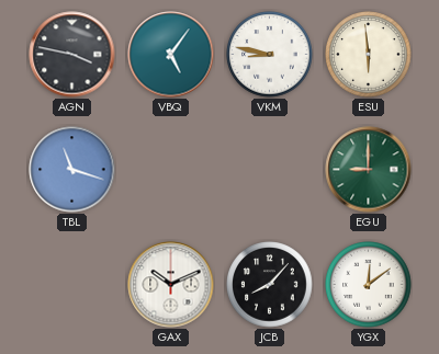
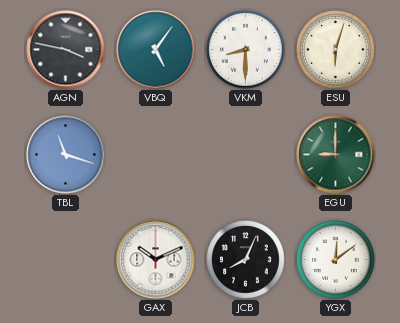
VKM: 8:47 -> 8:30
ESU: 5:59 -> 6:03
JCB: 8:07 -> 8:04
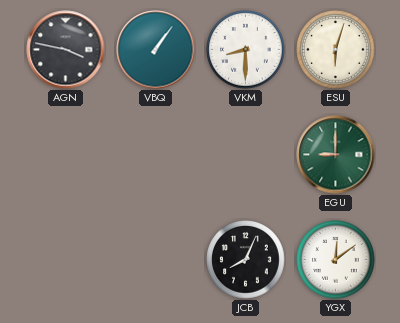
VBQ: 5:06 -> 1:06
TBL: 11:18 -> none
GAX: 10:11 -> none
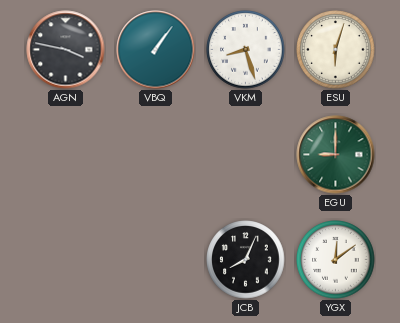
VKM: 8:30 -> 8:27
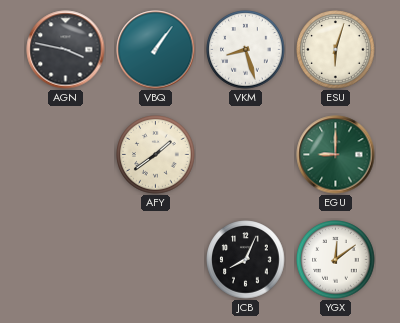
AFY: none -> 1:39
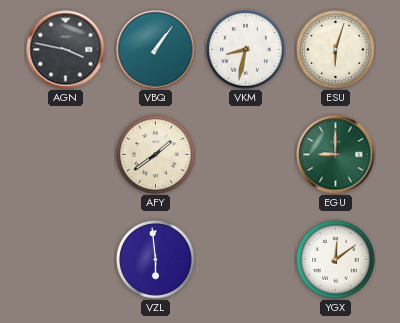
VKM: 8:27 -> 8:32
VZL: none -> 5:59
JCB: 8:04 -> none
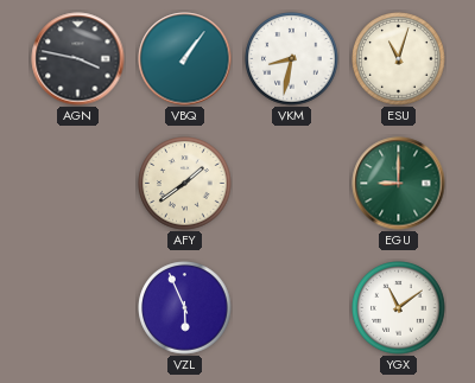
ESU: 6:03 -> 11:03
VZL: 5:59 -> 5:56
YGX: 12:09 -> 11:09
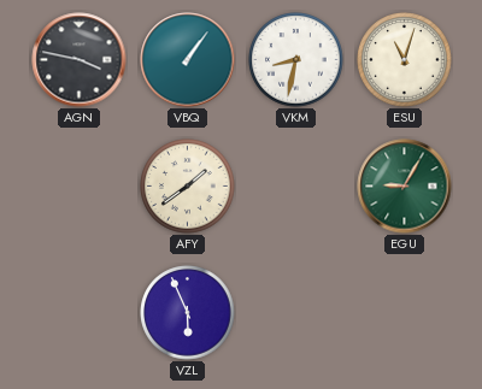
EGU: 9:00 -> 9:05
YGX: 11:09 -> none
